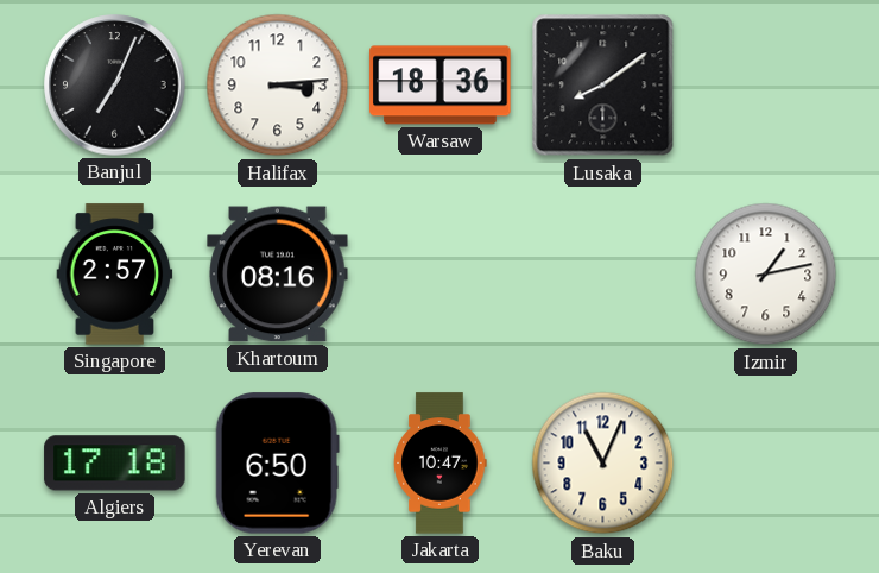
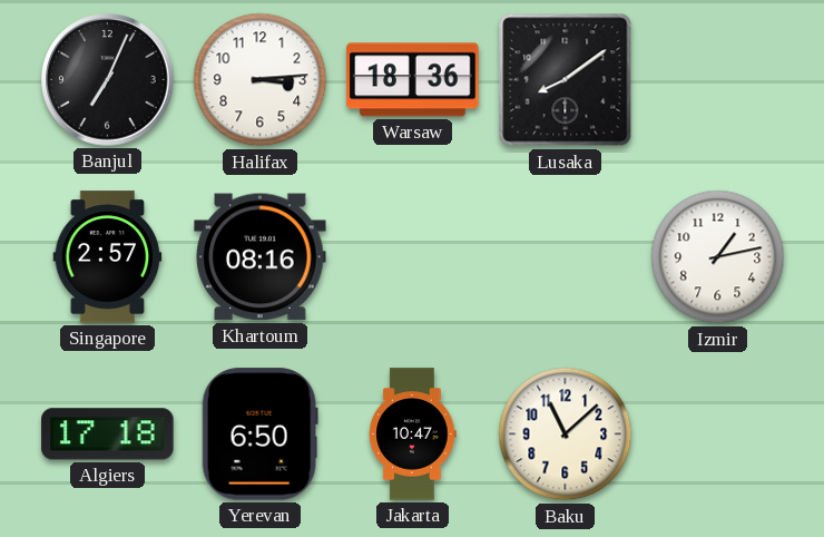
Baku: 11:04 -> 11:08
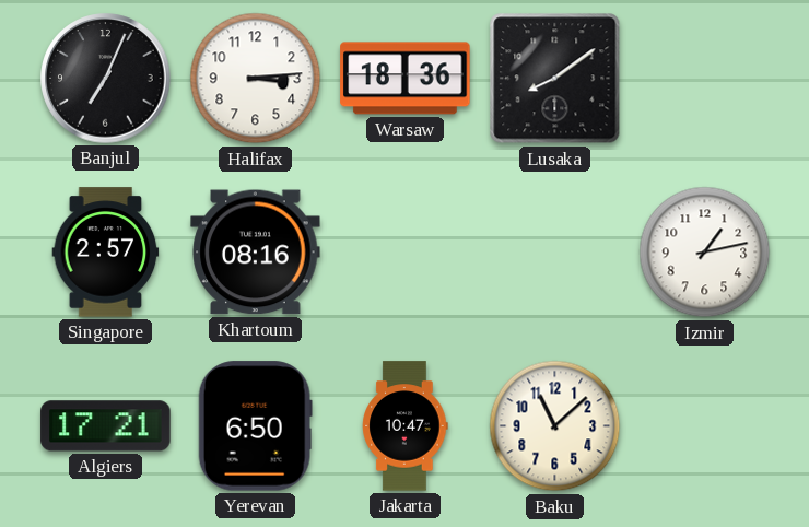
Algiers: 17:18 -> 17:21
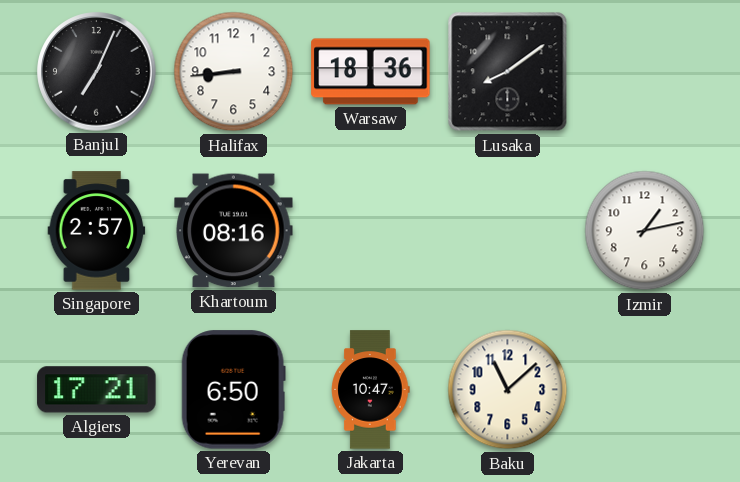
Halifax: 3:14 -> 8:44
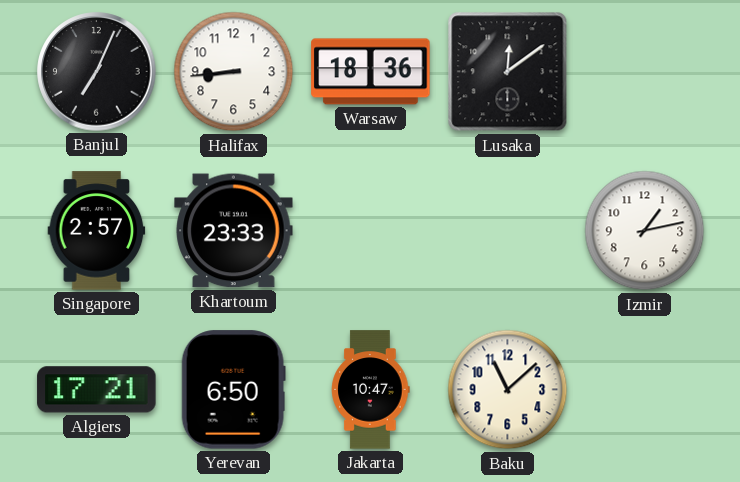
Lusaka: 8:09 -> 12:09
Khartoum: 08:16 -> 23:33
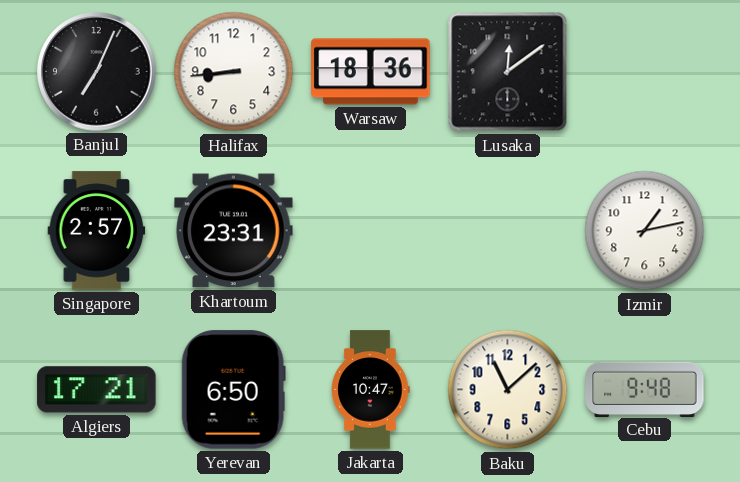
Khartoum: 23:33 -> 23:31
Cebu: none -> 9:48
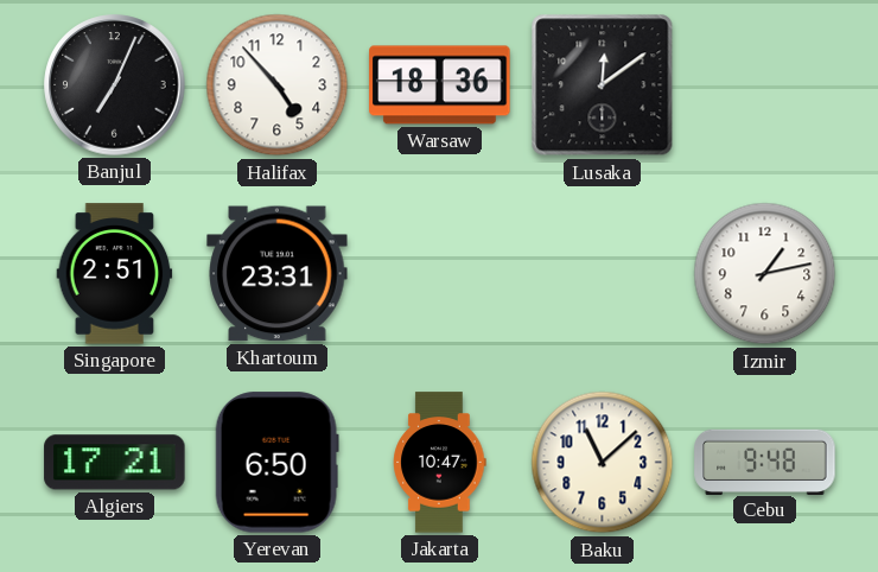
Halifax: 8:44 -> 4:53
Singapore: 2:57 -> 2:51
